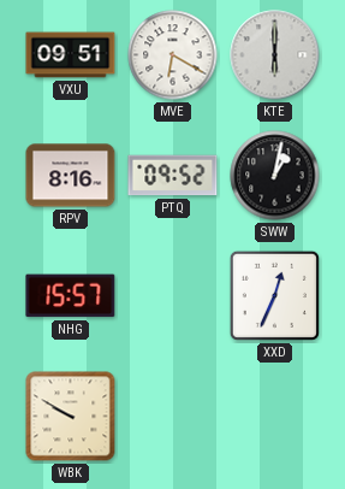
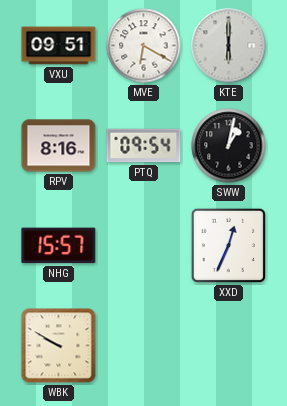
PTQ: 09:52 -> 09:54
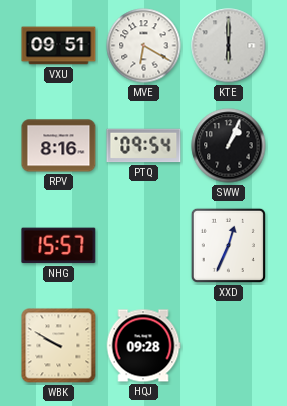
SWW: 1:02 -> 1:04
HQJ: none -> 09:28
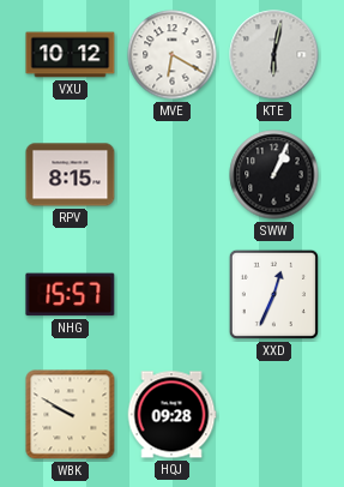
VXU: 09:51 -> 10:12
KTE: 6:00 -> 6:02
RPV: 8:16 -> 8:15
PTQ: 09:54 -> none
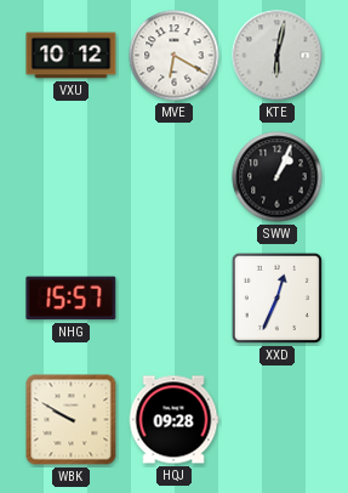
RPV: 8:15 -> none
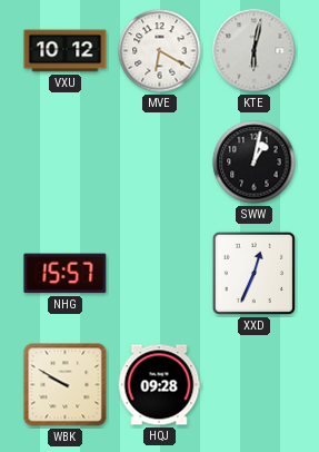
SWW: 1:04 -> 1:02
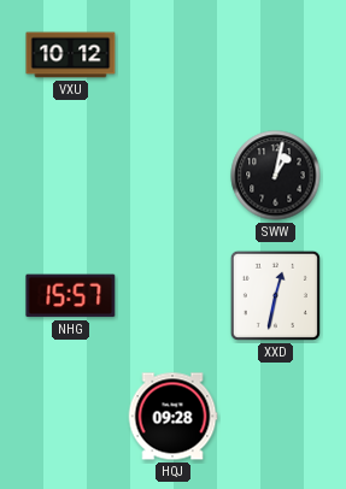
MVE: 6:20 -> none
KTE: 6:02 -> none
XXD: 12:34 -> 12:32
WBK: 9:50 -> none
